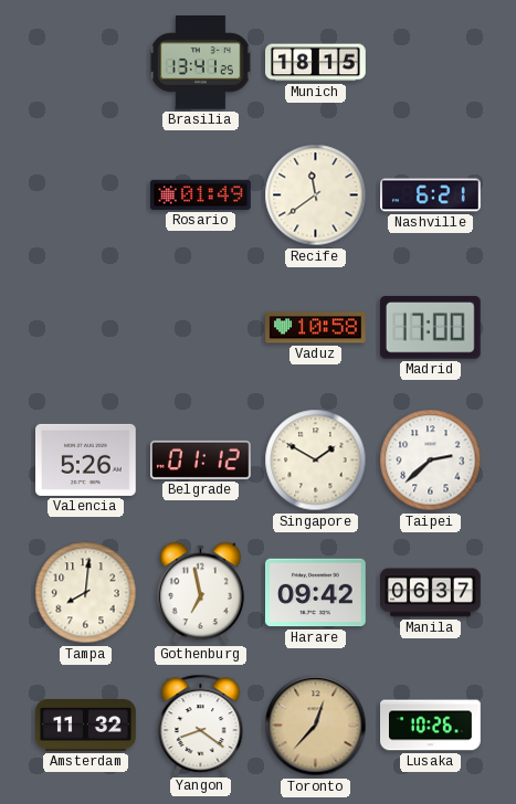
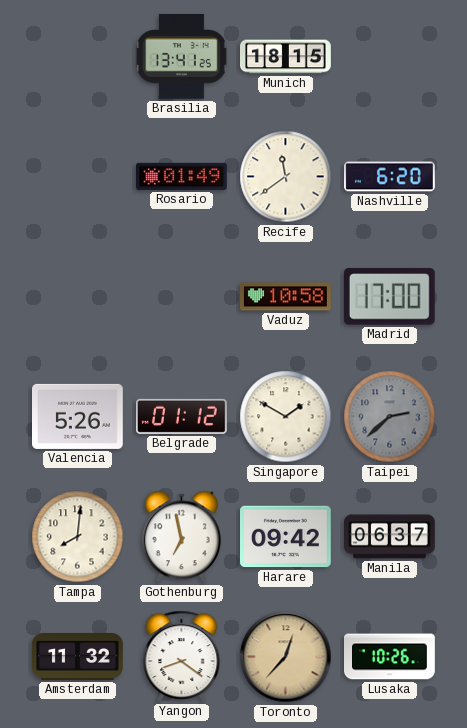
Nashville: 6:21 -> 6:20
Taipei dial: white -> grey
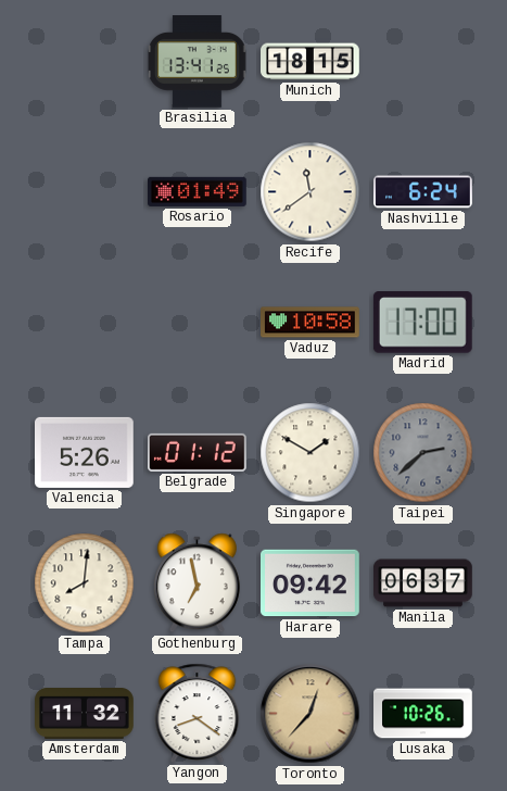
Nashville: 6:20 -> 6:24
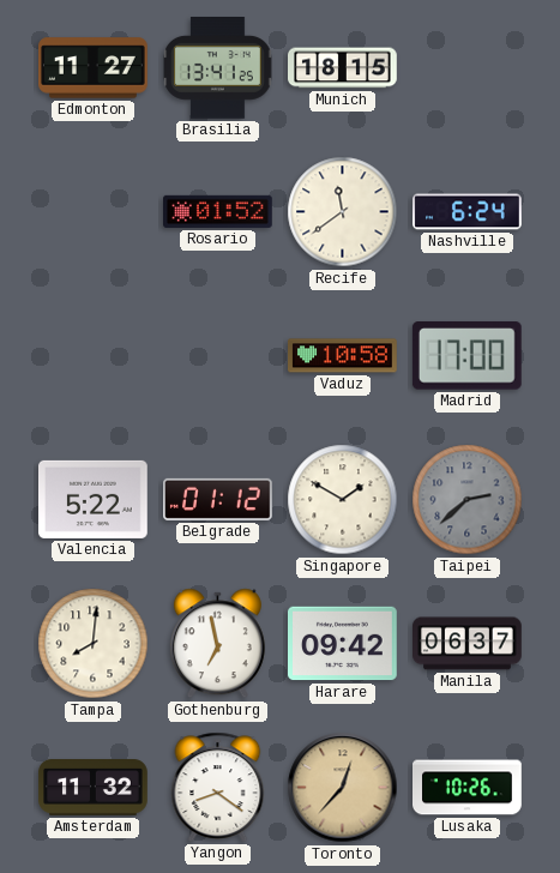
Edmonton: none -> 11:27
Rosario: 01:49 -> 01:52
Valencia: 5:26 -> 5:22
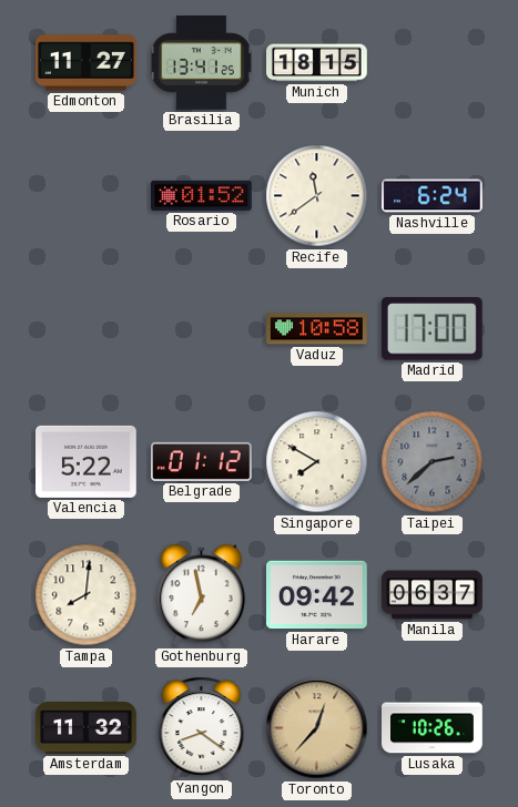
Singapore: 1:50 -> 7:50
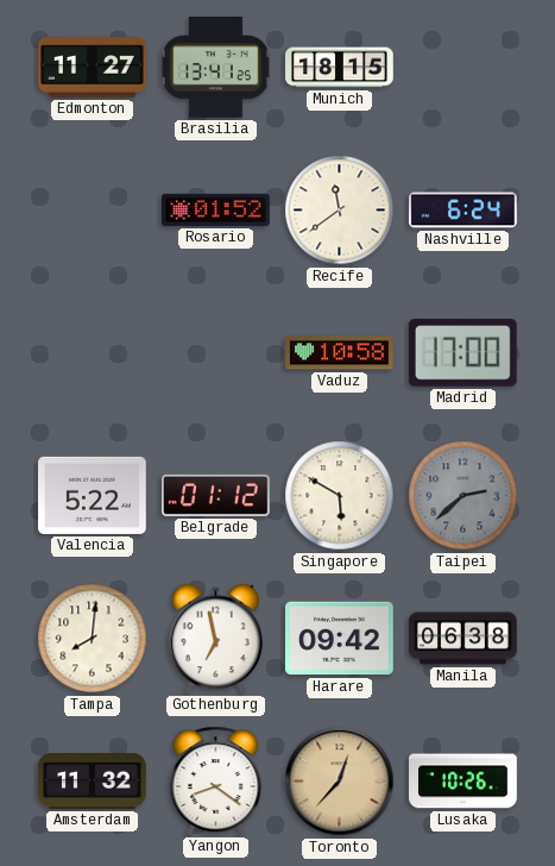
Singapore: 7:50 -> 5:50
Manila: 06:37 -> 06:38
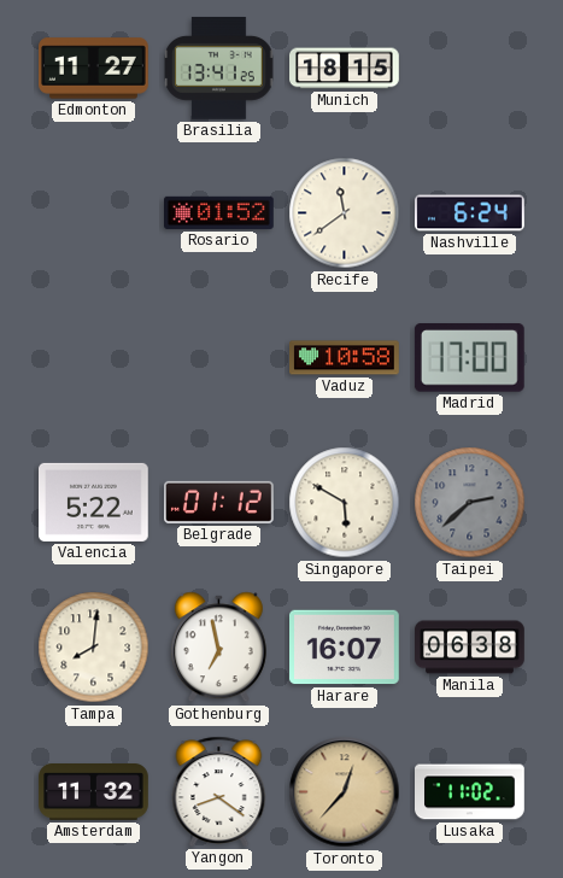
Harare: 09:42 -> 16:07
Lusaka: 10:26 -> 11:02
